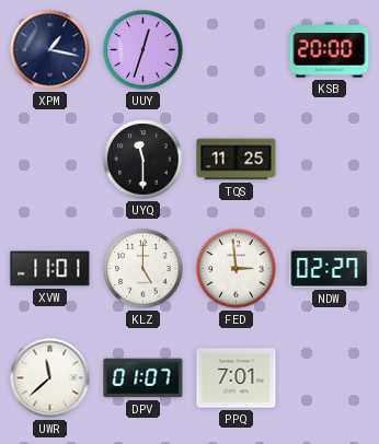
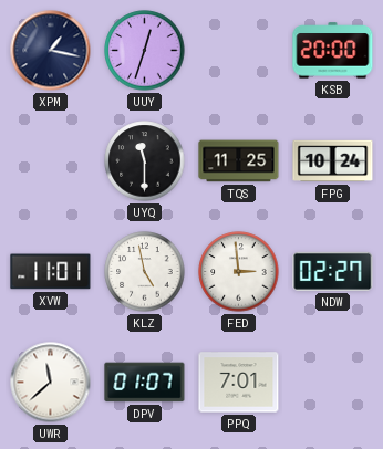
FPG: none -> 10:24
KLZ: 5:00 -> 4:58
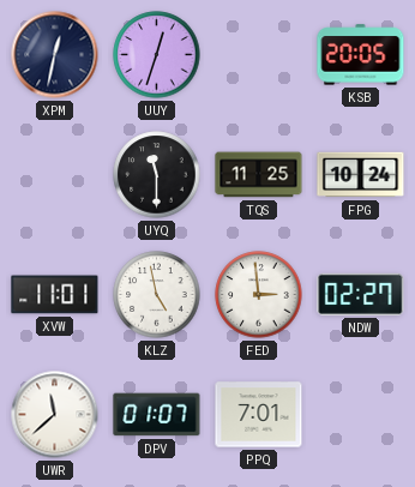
XPM: 1:17 -> 12:32
KSB: 20:00 -> 20:05
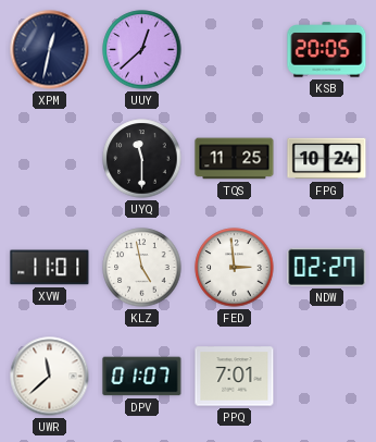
UUY: 12:33 -> 12:38
